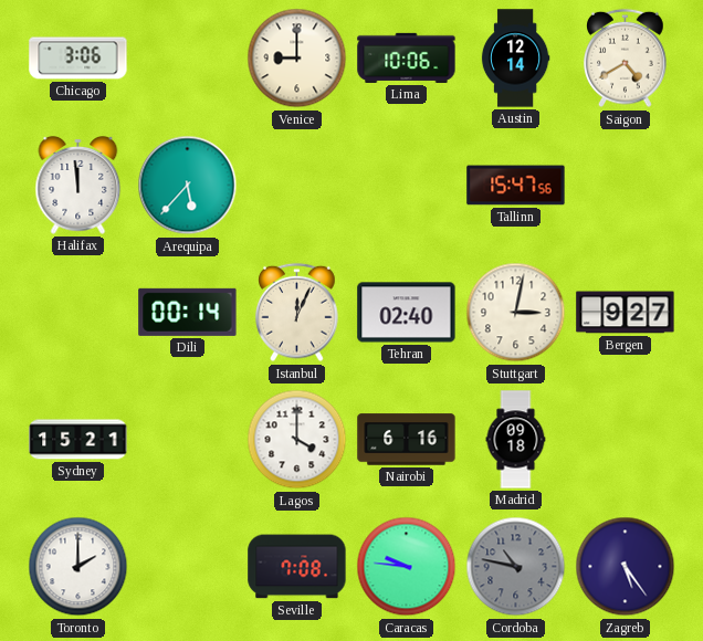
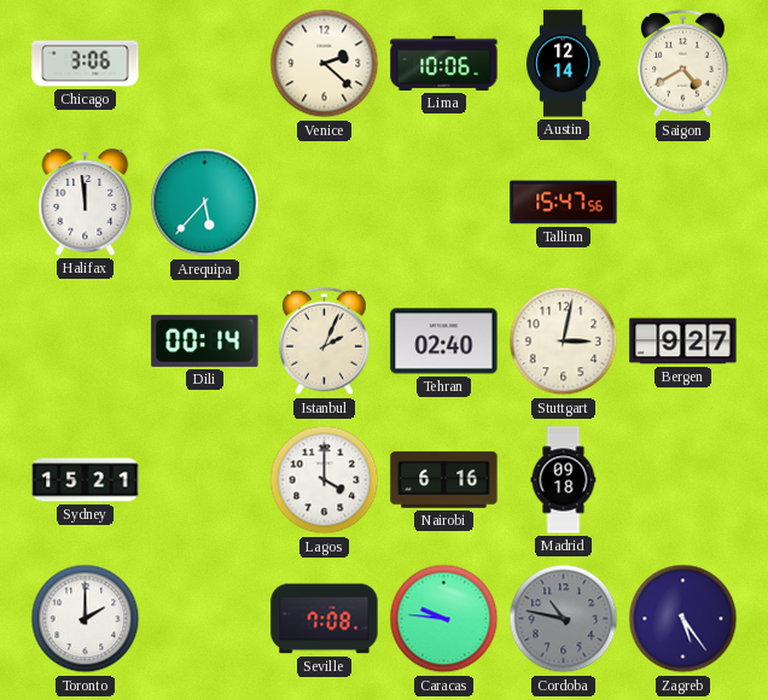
Venice: 9:00 -> 2:22
Istanbul: 12:04 -> 2:04
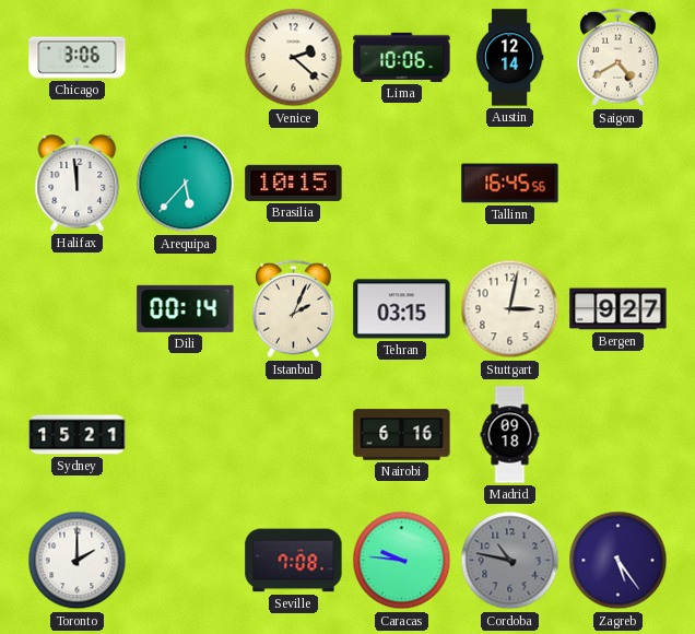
Brasilia: none -> 10:15
Tallinn: 15:47 -> 16:45
Tehran: 02:40 -> 03:15
Lagos: 4:00 -> none
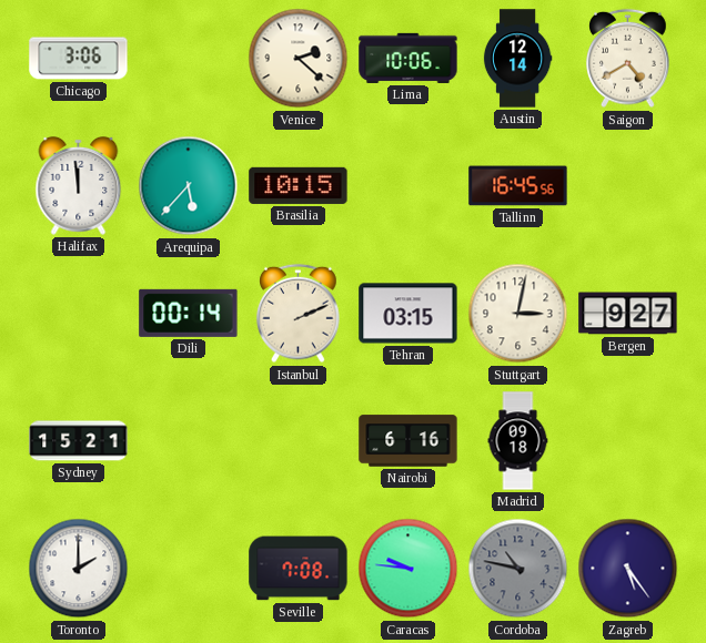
Istanbul: 2:04 -> 2:11
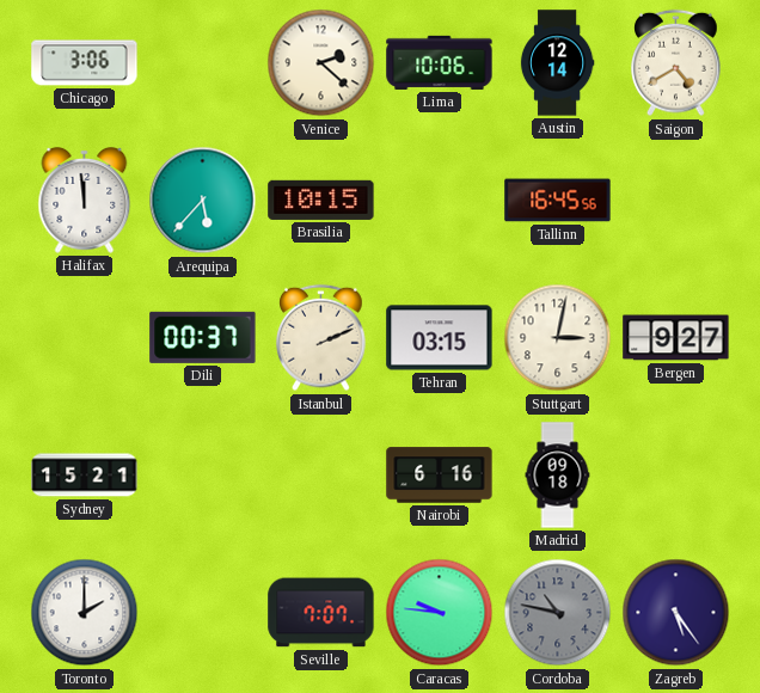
Dili: 00:14 -> 00:37
Seville: 7:08 -> 7:07
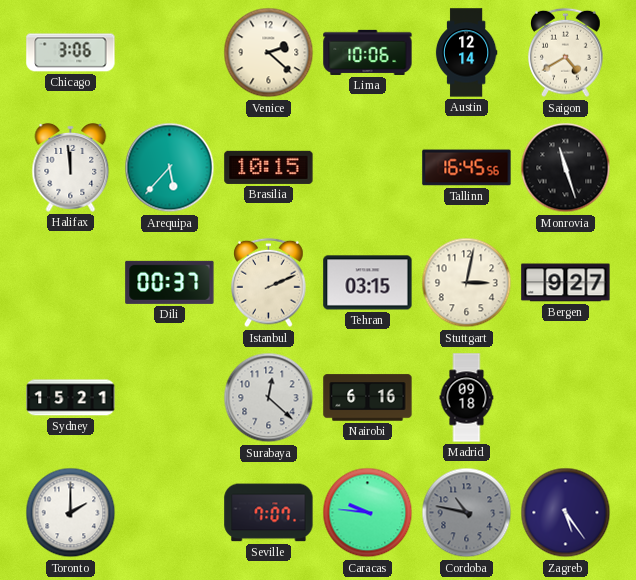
Monrovia: none -> 11:27
Surabaya: none -> 12:22
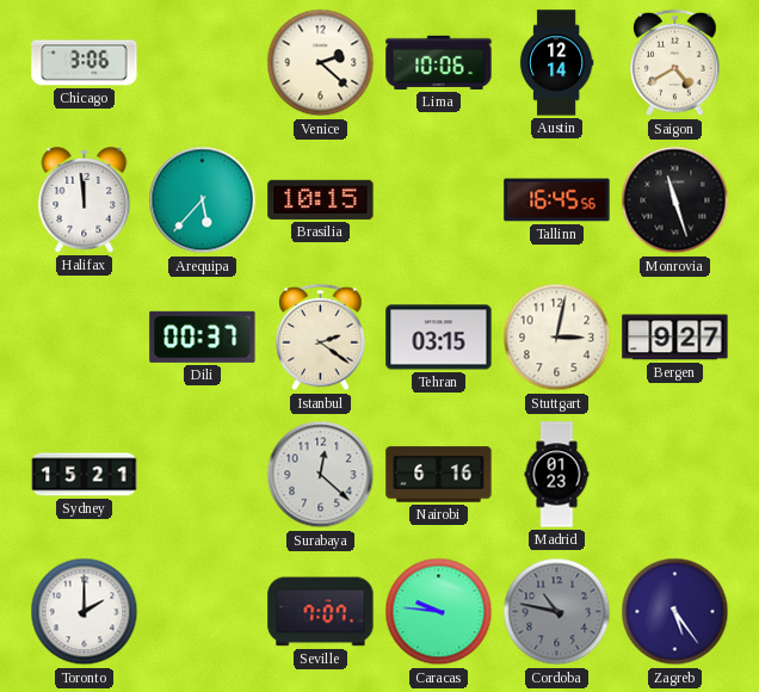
Istanbul: 2:11 -> 2:21
Madrid: 09:18 -> 01:23
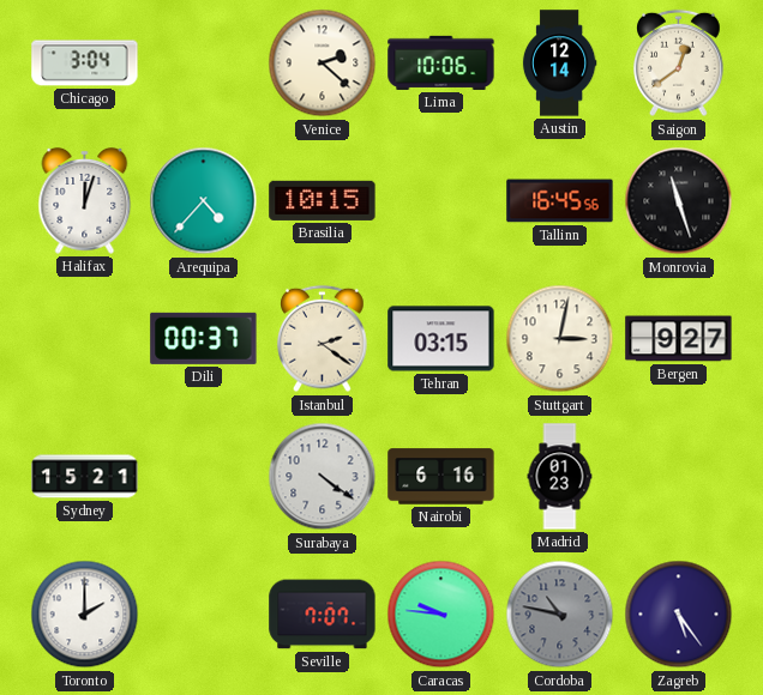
Chicago: 3:06 -> 3:04
Saigon: 4:40 -> 12:39
Halifax: 11:59 -> 12:03
Arequipa: 5:37 -> 4:37
Surabaya: 12:22 -> 4:21
